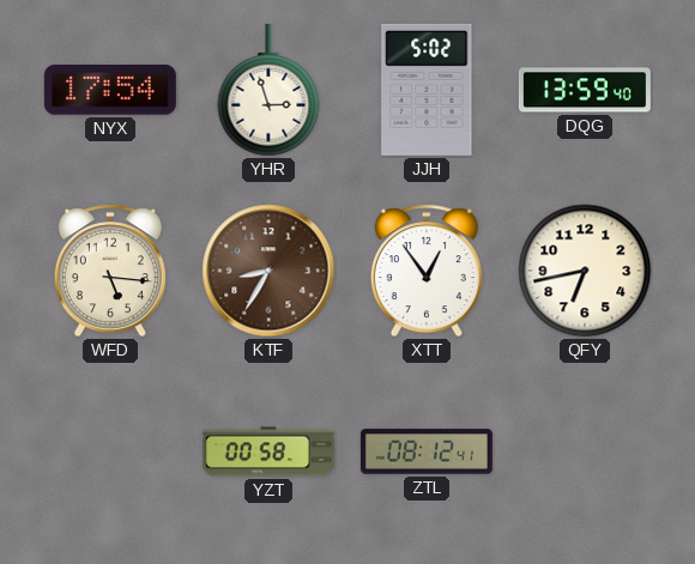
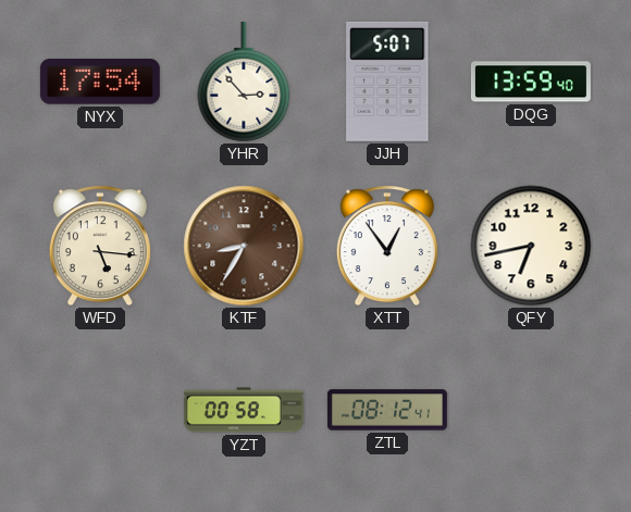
YHR: 2:57 -> 2:53
JJH: 5:02 -> 5:07
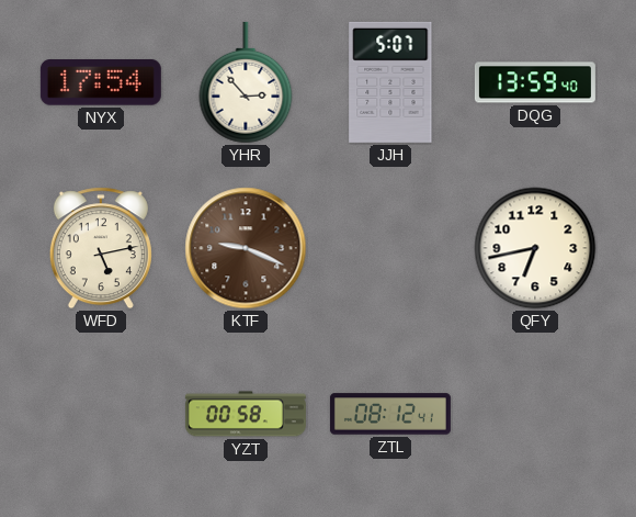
WFD: 5:16 -> 5:13
KTF: 8:35 -> 9:19
XTT: 12:54 -> none
